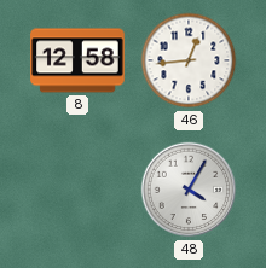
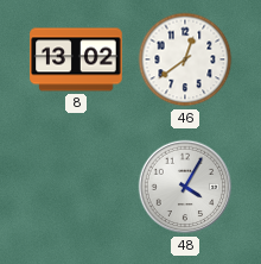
8: 12:58 -> 13:02
46: 12:44 -> 12:39
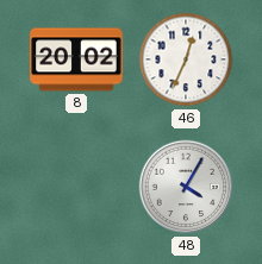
8: 13:02 -> 20:02
46: 12:39 -> 12:34
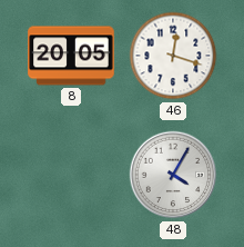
8: 20:02 -> 20:05
46: 12:34 -> 12:18
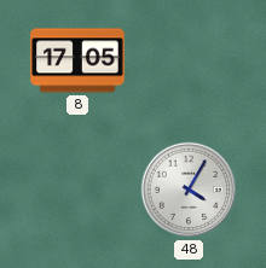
8: 20:05 -> 17:05
46: 12:18 -> none
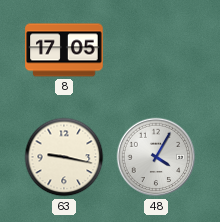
63: none -> 9:17
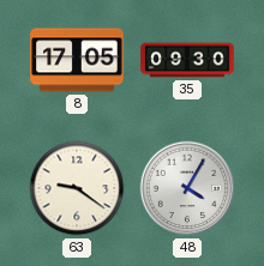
35: none -> 09:30
63: 9:17 -> 9:21
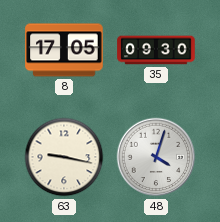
63: 9:21 -> 9:17
48: 4:05 -> 4:03
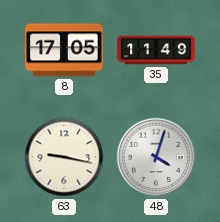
35: 09:30 -> 11:49
